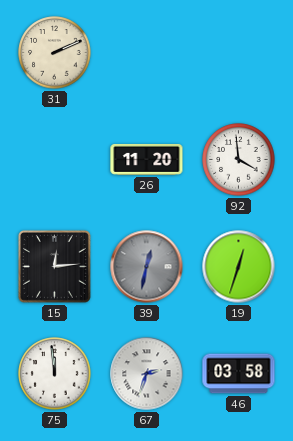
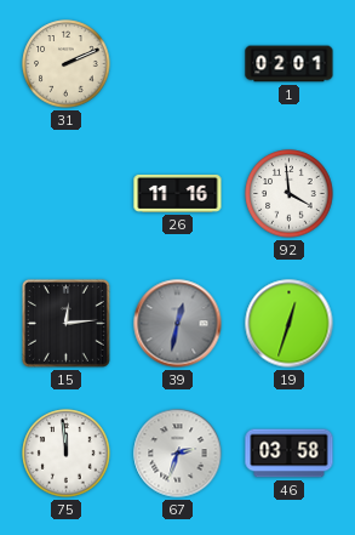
1: none -> 02:01
26: 11:20 -> 11:16
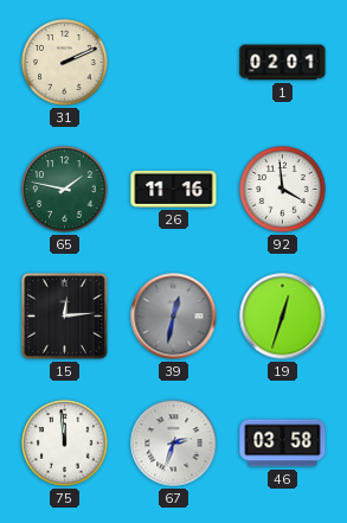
65: none -> 1:47
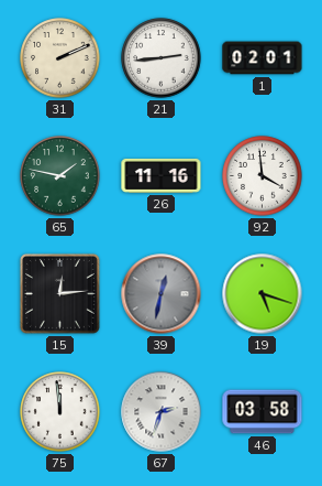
21: none -> 2:44
19: 12:33 -> 5:18
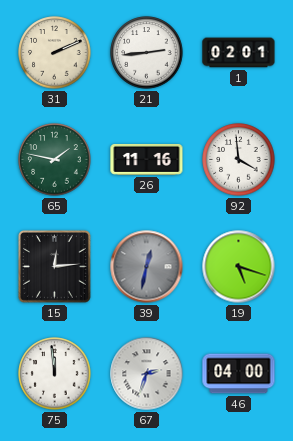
46: 03:58 -> 04:00
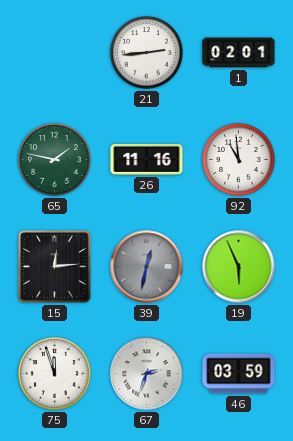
31: 2:11 -> none
92: 3:59 -> 10:59
19: 5:18 -> 5:56
75: 11:59 -> 11:57
46: 04:00 -> 03:59
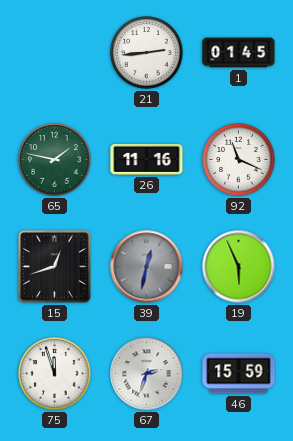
1: 02:01 -> 01:45
92: 10:59 -> 11:19
15: 12:14 -> 12:42
46: 03:59 -> 15:59
